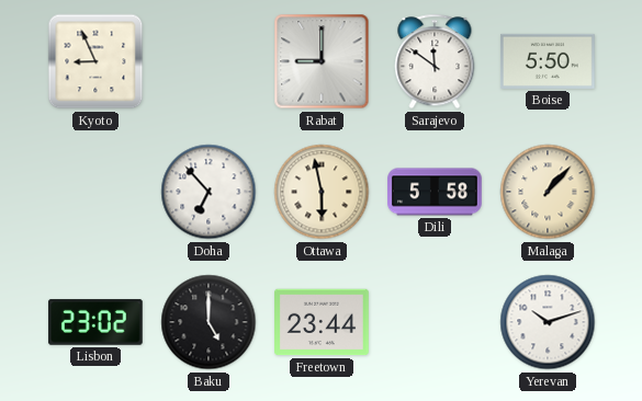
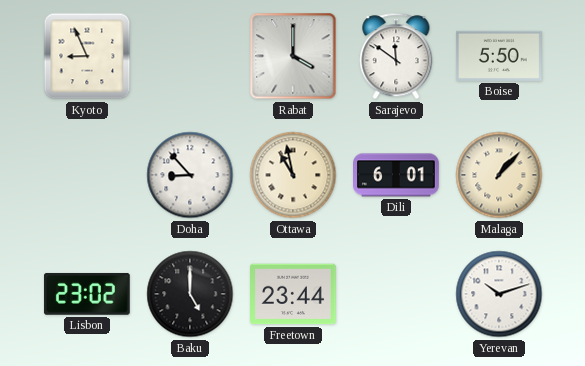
Rabat: 9:00 -> 4:00
Doha: 6:53 -> 8:53
Ottawa: 5:58 -> 10:58
Dili: 5:58 -> 6:01
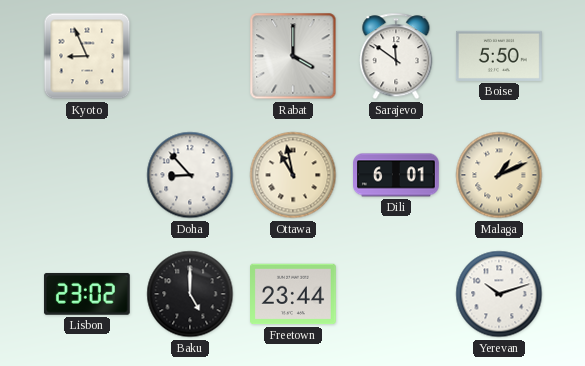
Malaga: 1:07 -> 1:11
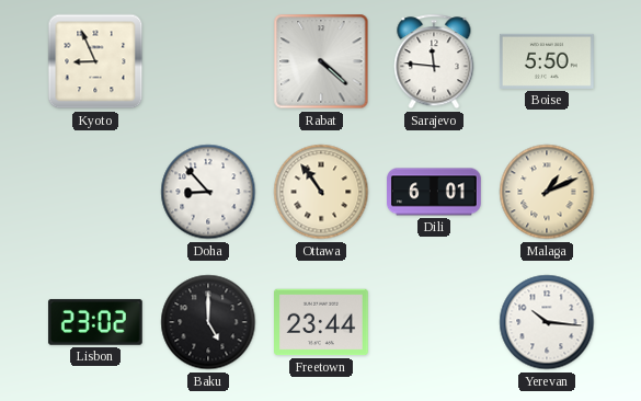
Rabat: 4:00 -> 4:22
Sarajevo: 11:51 -> 11:46
Ottawa: 10:58 -> 10:54
Yerevan: 10:12 -> 10:16
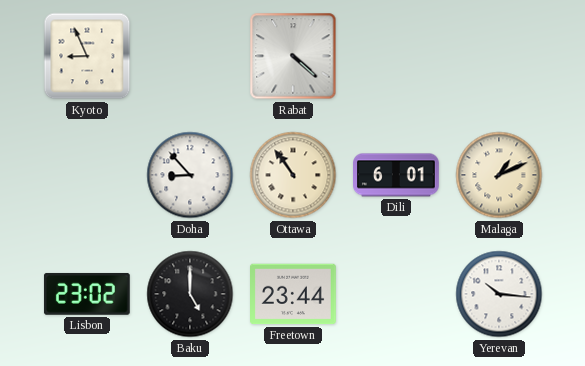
Sarajevo: 11:46 -> none
Boise: 5:50 -> none
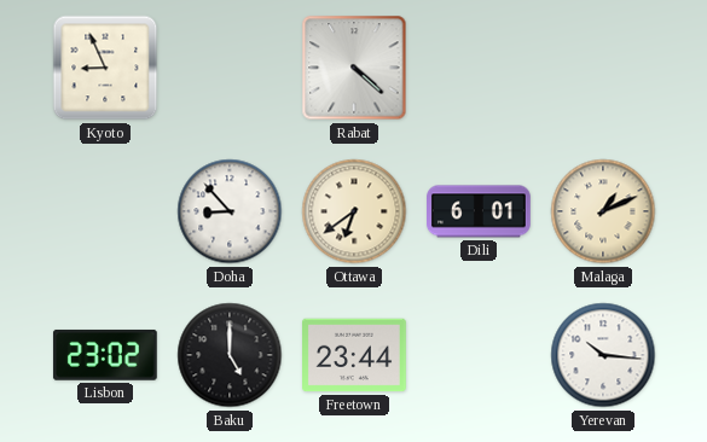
Ottawa: 10:54 -> 6:39
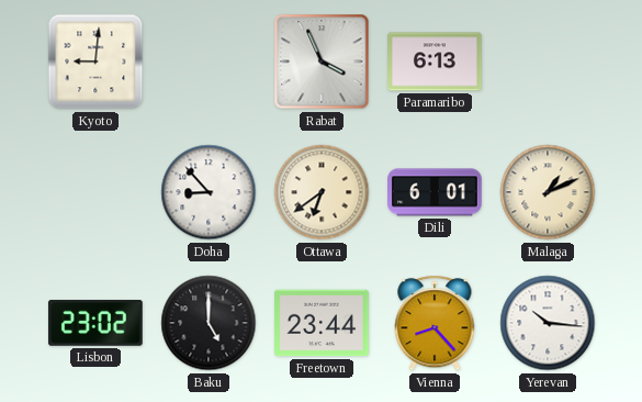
Kyoto: 8:56 -> 9:01
Rabat: 4:22 -> 3:56
Paramaribo: none -> 6:13
Vienna: none -> 8:23
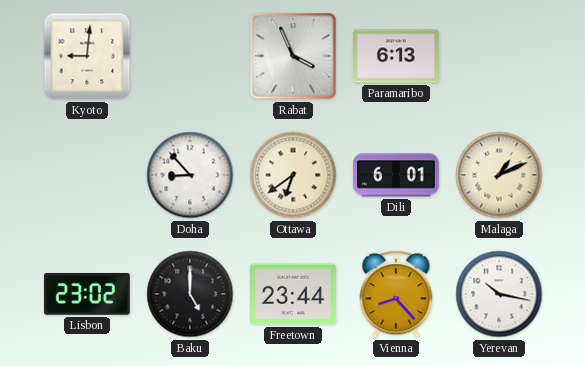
Yerevan: 10:16 -> 10:17
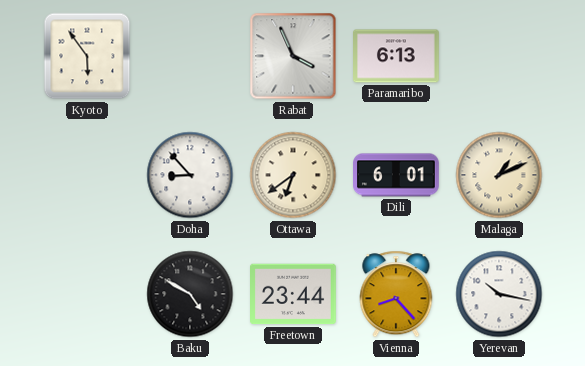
Kyoto: 9:01 -> 5:54
Lisbon: 23:02 -> none
Baku: 5:00 -> 4:50
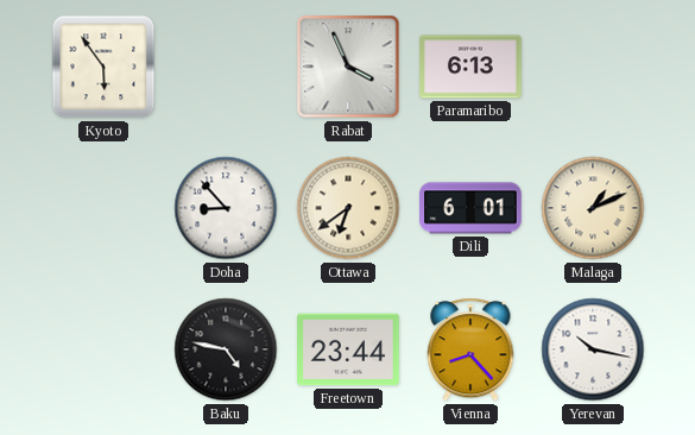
Baku: 4:50 -> 4:47
